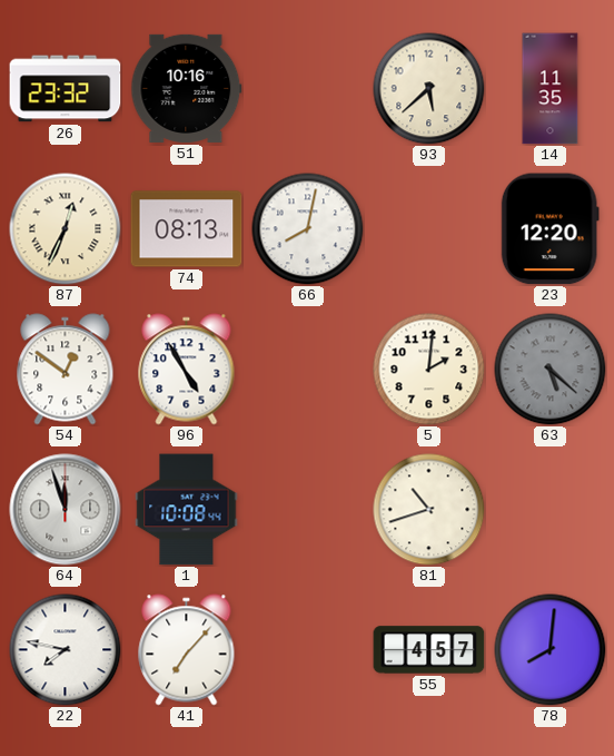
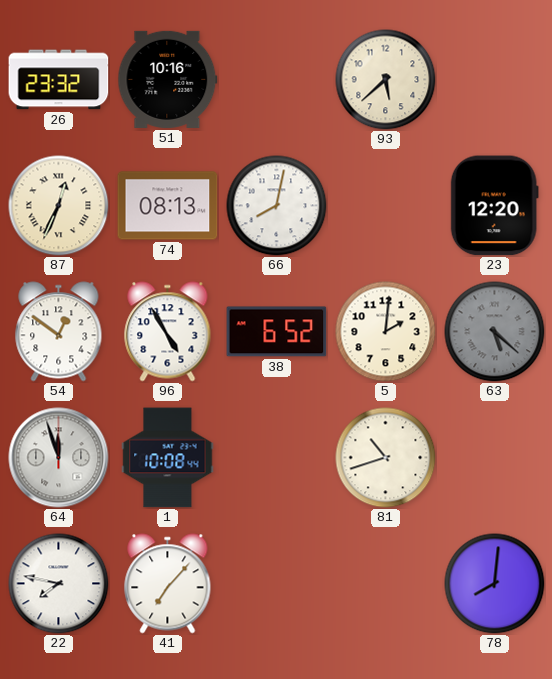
14: 11:35 -> none
38: none -> 6:52
55: 4:57 -> none
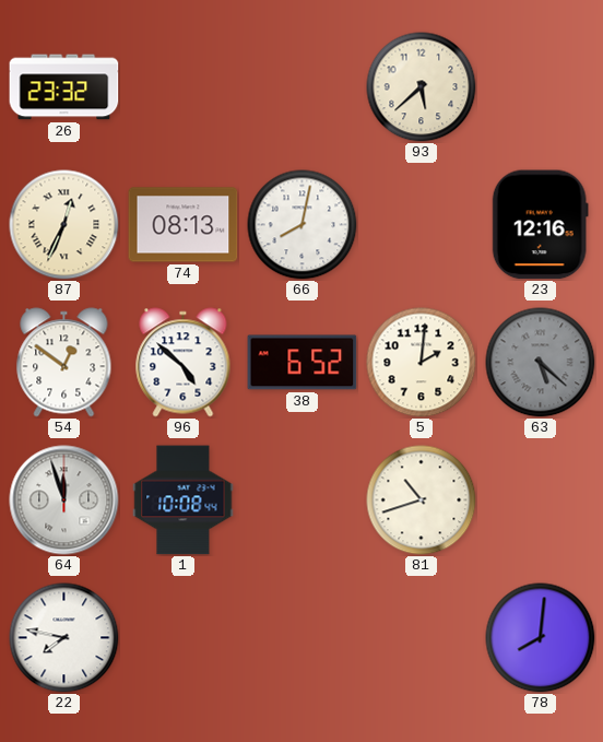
51: 10:16 -> none
23: 12:20 -> 12:16
96: 4:55 -> 4:52
41: 7:07 -> none
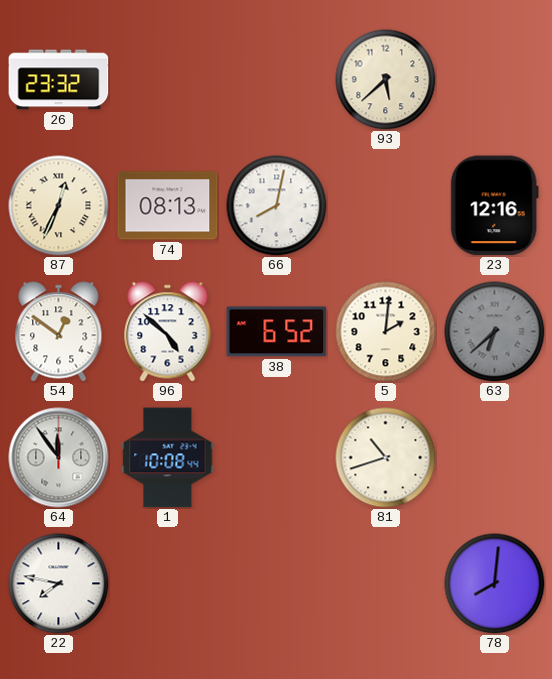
63: 5:22 -> 6:38
64: 11:57 -> 11:54
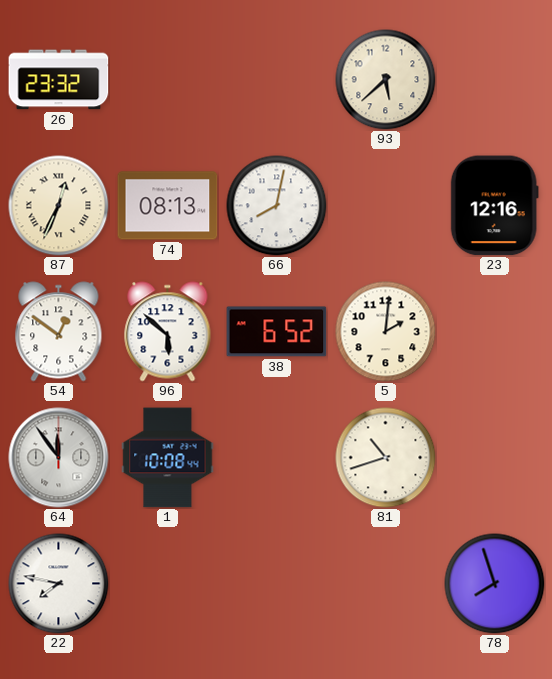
96: 4:52 -> 5:52
63: 6:38 -> none
78: 8:01 -> 7:57
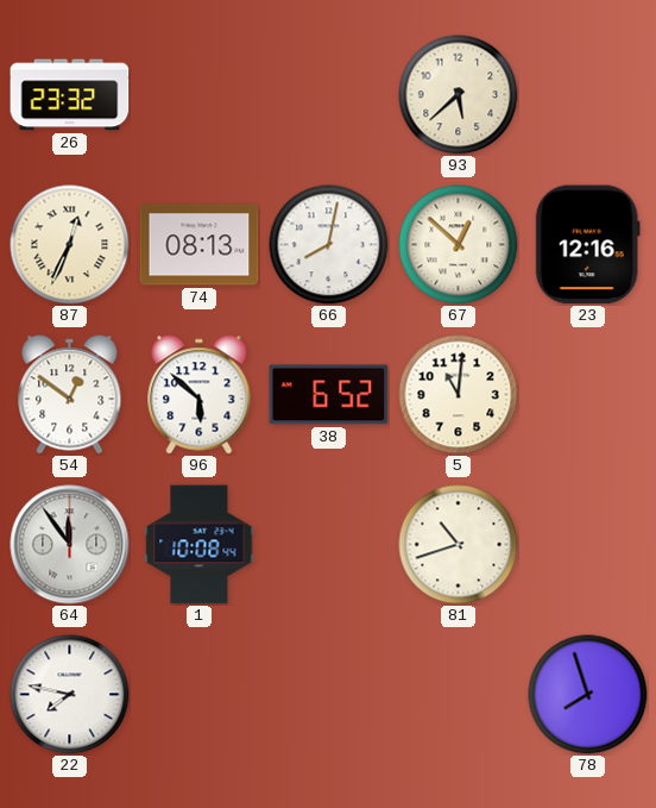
67: none -> 12:52
5: 2:01 -> 11:01
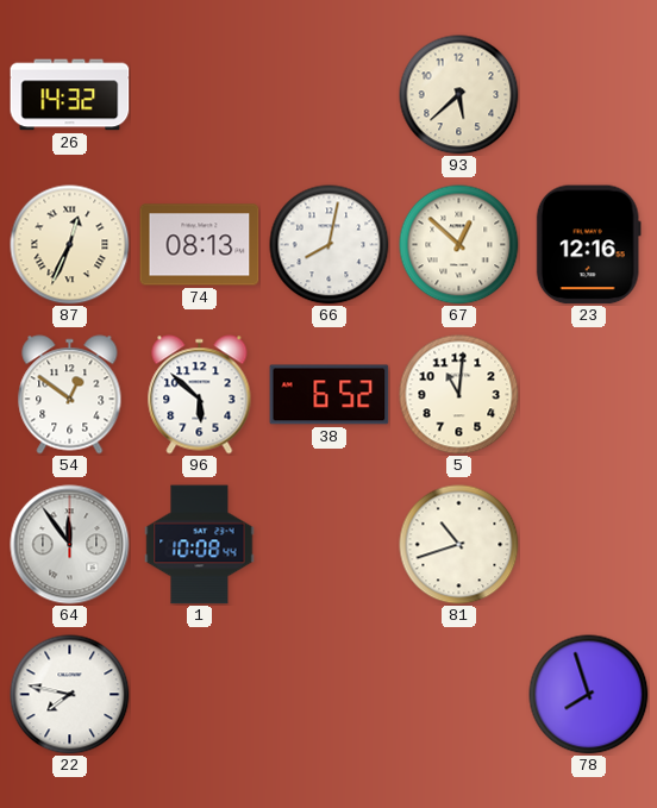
26: 23:32 -> 14:32
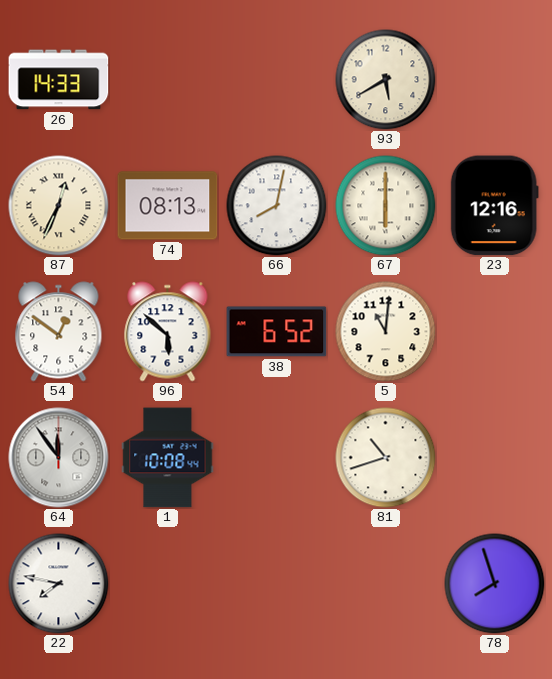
26: 14:32 -> 14:33
93: 5:38 -> 5:40
67: 12:52 -> 6:00
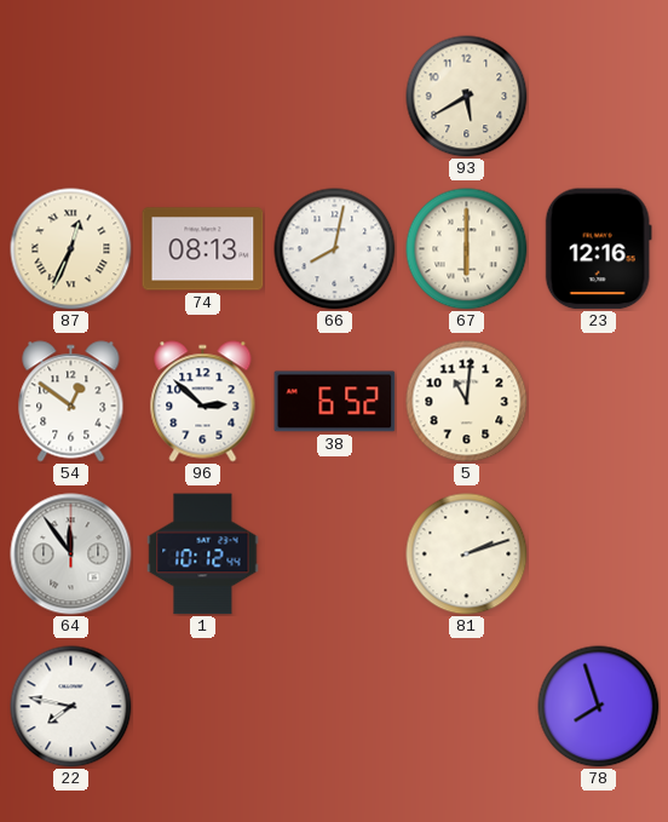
26: 14:33 -> none
96: 5:52 -> 2:52
1: 10:08 -> 10:12
81: 10:42 -> 2:12
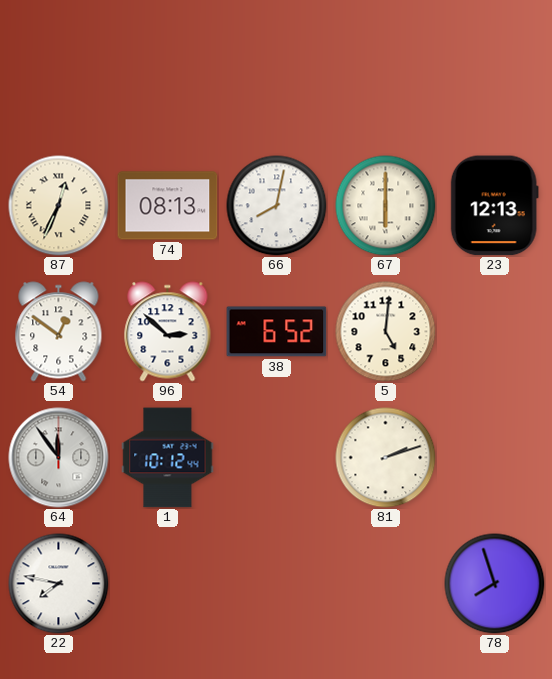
93: 5:40 -> none
23: 12:16 -> 12:13
5: 11:01 -> 5:01
